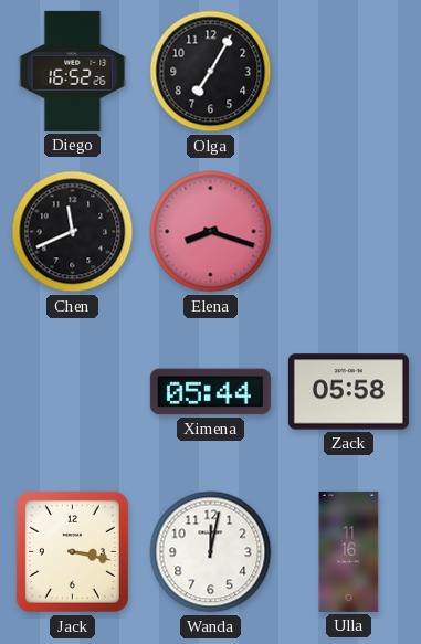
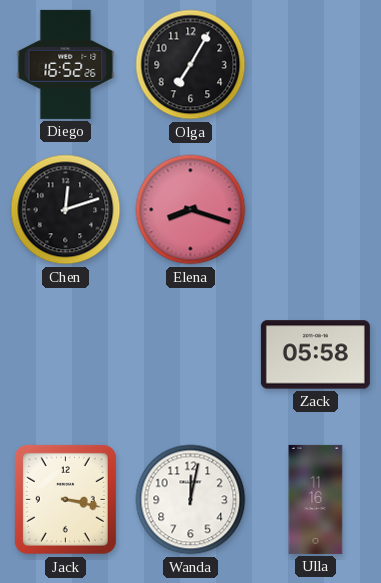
Chen: 11:41 -> 12:12
Ximena: 05:44 -> none
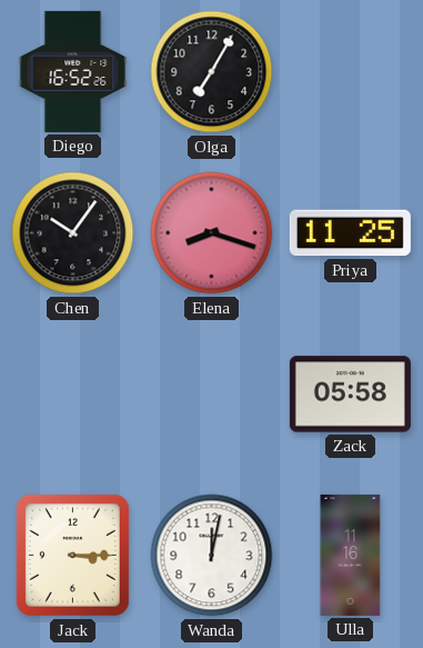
Chen: 12:12 -> 10:06
Priya: none -> 11:25
Jack: 3:17 -> 3:15
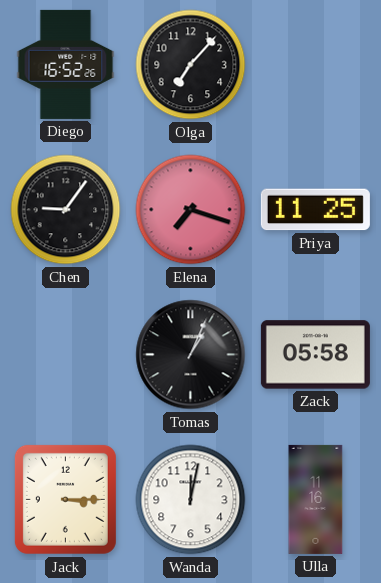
Olga: 7:05 -> 7:07
Chen: 10:06 -> 9:06
Elena: 8:18 -> 7:18
Tomas: none -> 1:04
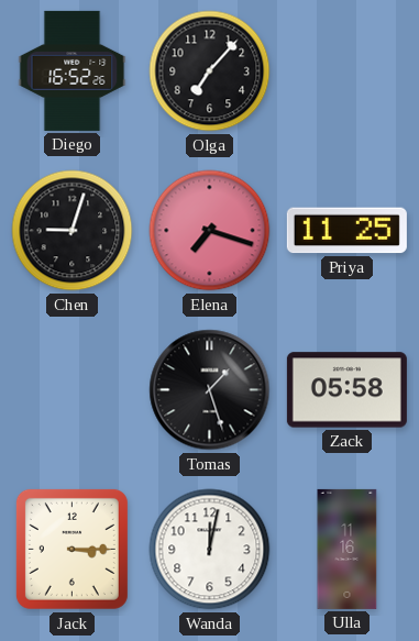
Chen: 9:06 -> 9:03
Tomas: 1:04 -> 1:27
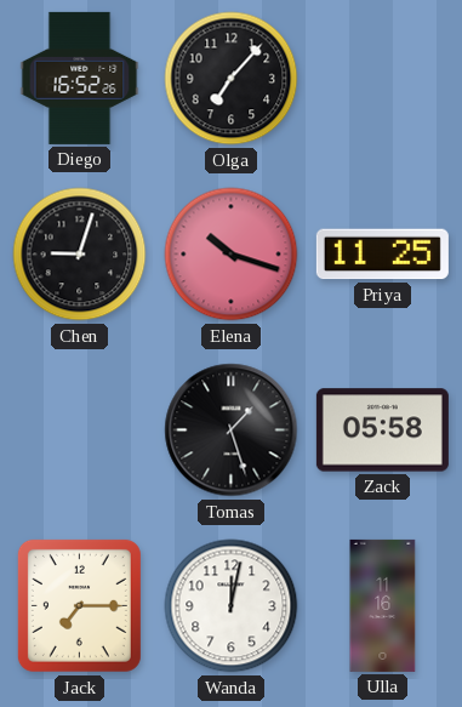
Elena: 7:18 -> 10:18
Jack: 3:15 -> 7:15
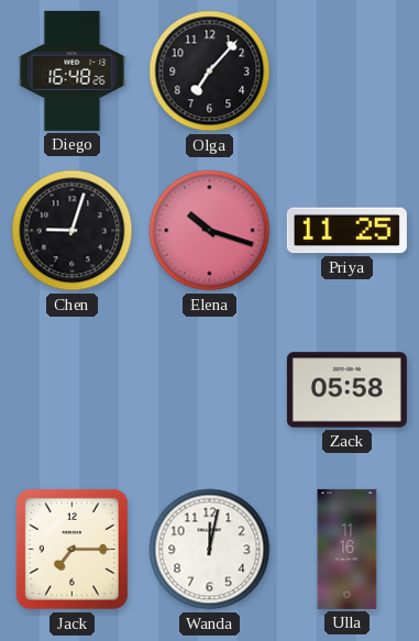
Diego: 16:52 -> 16:48
Tomas: 1:27 -> none
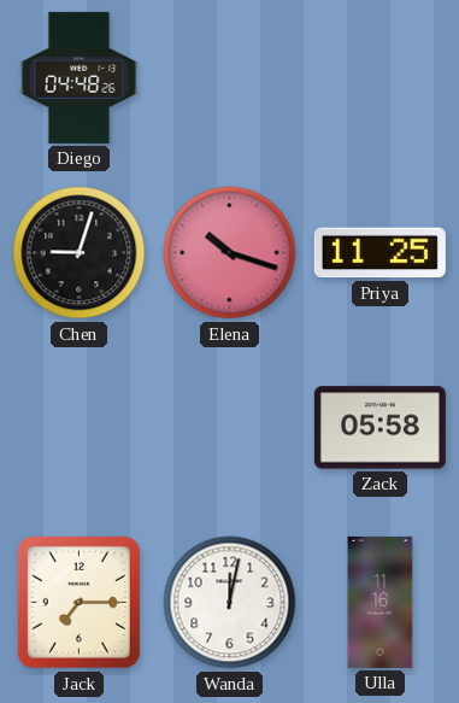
Diego: 16:48 -> 04:48
Olga: 7:07 -> none
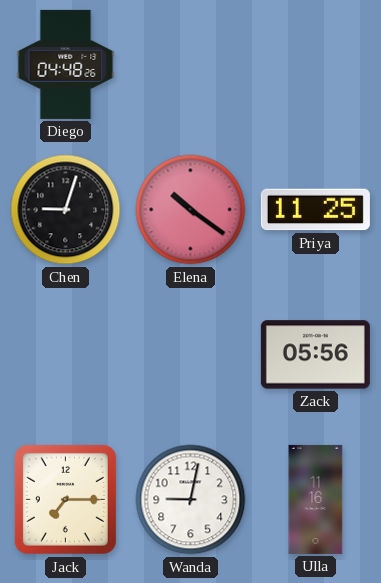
Elena: 10:18 -> 10:21
Zack: 05:58 -> 05:56
Wanda: 12:02 -> 9:02
